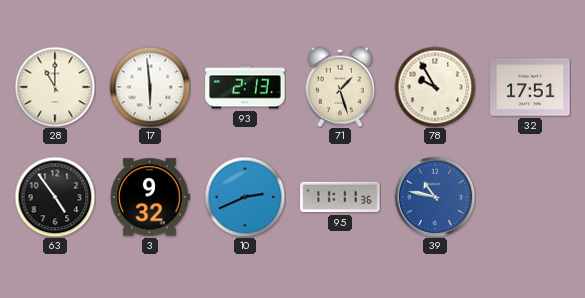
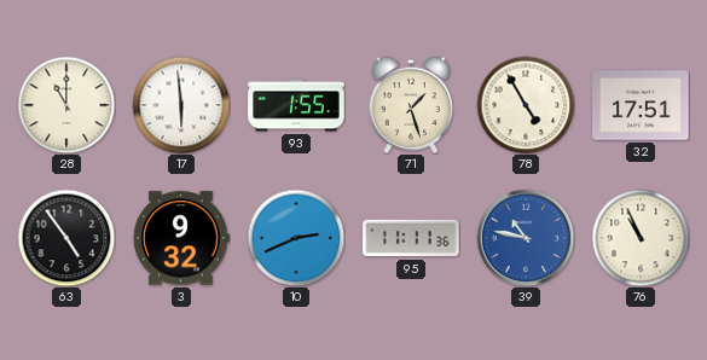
93: 2:13 -> 1:55
78: 9:55 -> 4:55
76: none -> 10:56
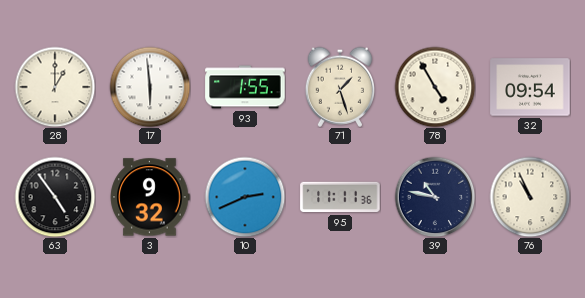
28: 11:00 -> 1:00
32: 17:51 -> 09:54
39 dial: blue -> navy
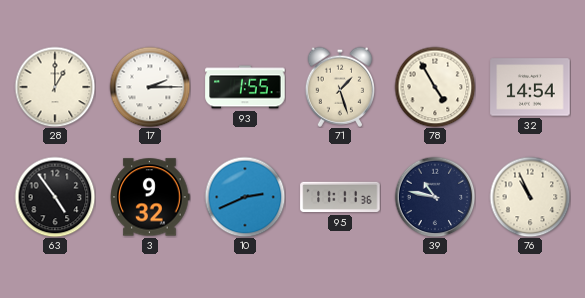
17: 5:59 -> 2:15
32: 09:54 -> 14:54
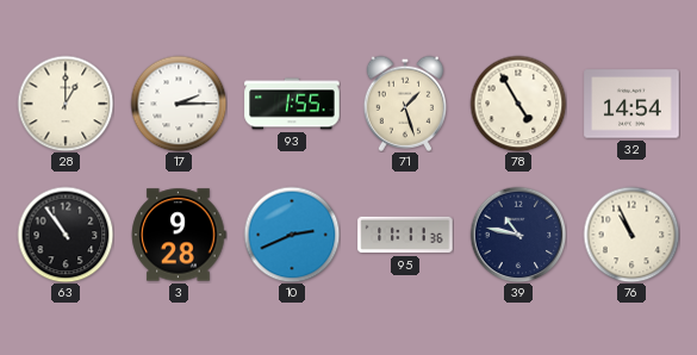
63: 4:54 -> 10:54
3: 9:32 -> 9:28
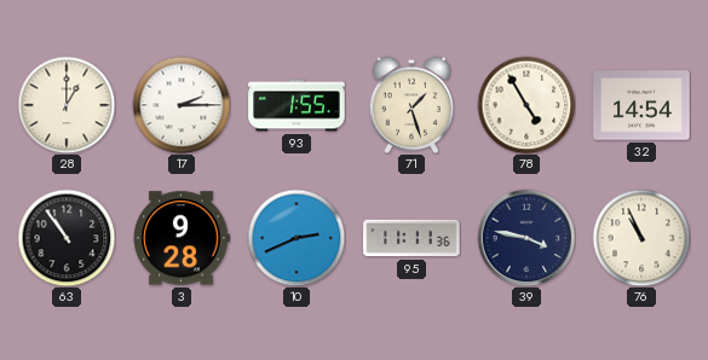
39: 10:47 -> 3:47
